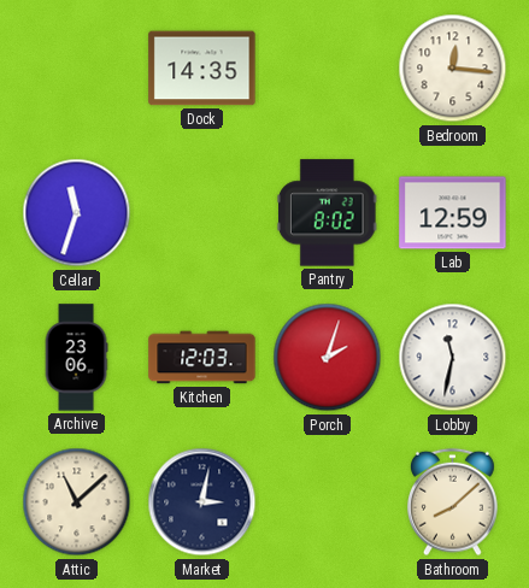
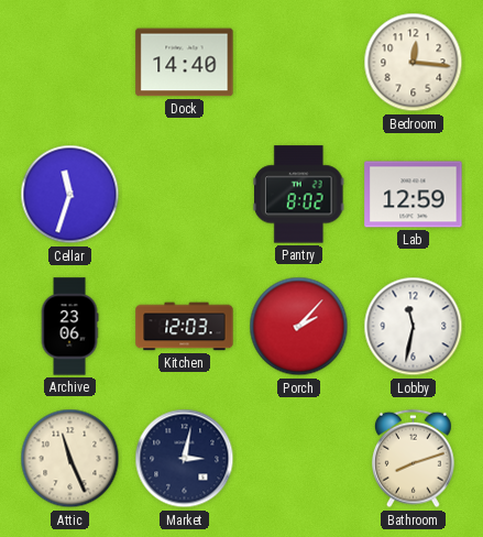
Dock: 14:35 -> 14:40
Porch: 2:03 -> 2:07
Attic: 11:08 -> 11:26
Bathroom: 8:08 -> 8:12
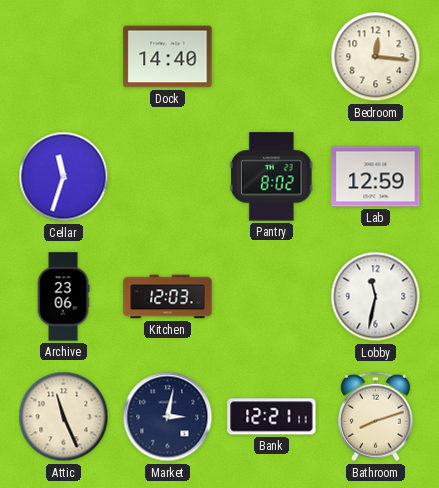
Porch: 2:07 -> none
Bank: none -> 12:21
